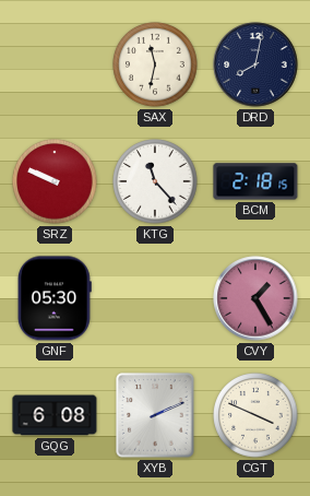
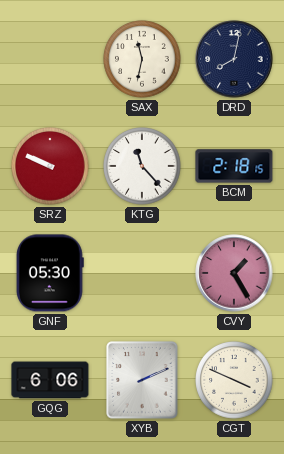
GQG: 6:08 -> 6:06
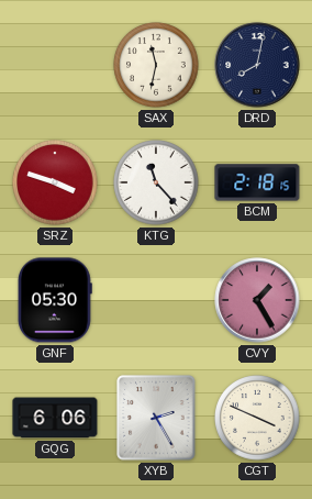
SRZ: 9:49 -> 3:48
XYB: 2:11 -> 2:25
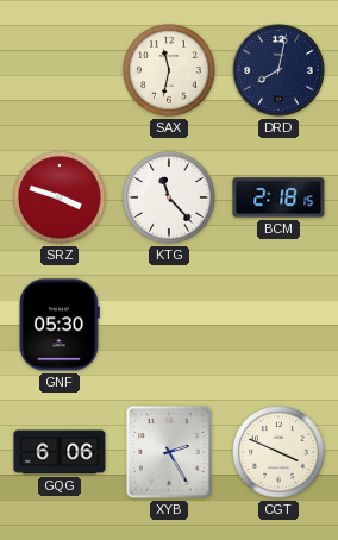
CVY: 1:25 -> none
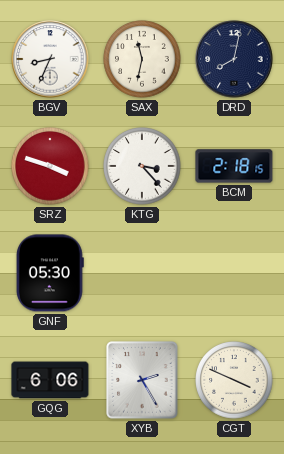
BGV: none -> 8:34
KTG: 11:23 -> 3:23
